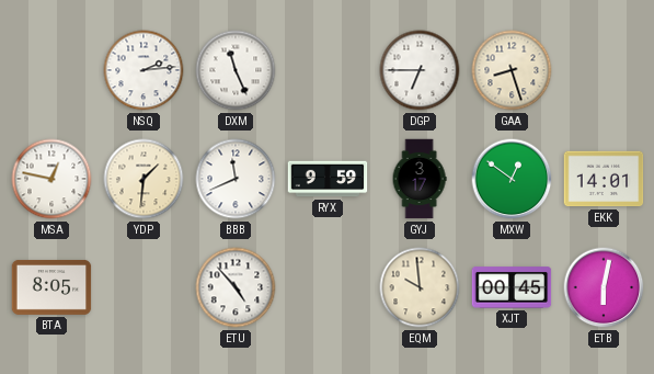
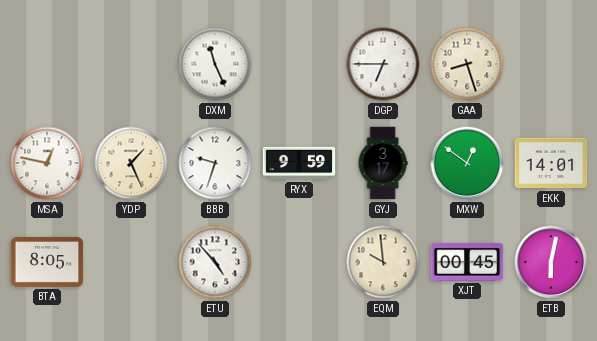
NSQ: 2:14 -> none
YDP: 1:31 -> 1:26
BBB: 11:41 -> 9:33
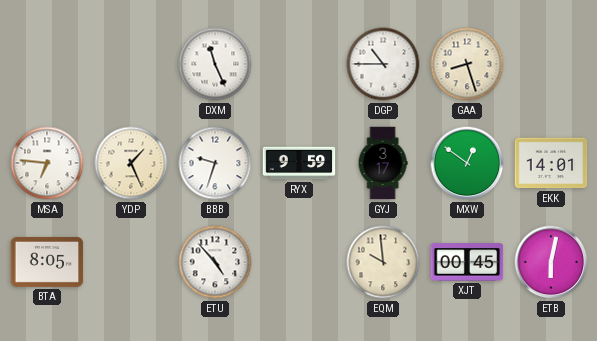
DGP: 6:45 -> 10:45
MSA: 12:47 -> 6:46
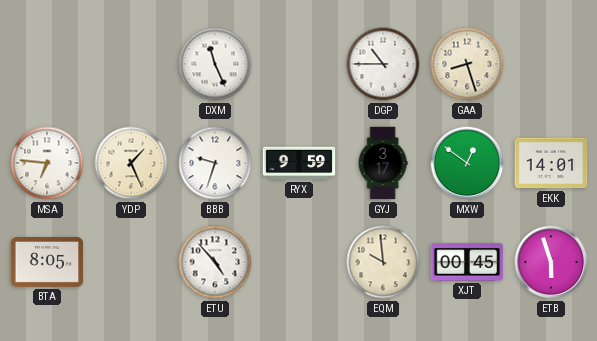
ETB: 6:02 -> 5:57
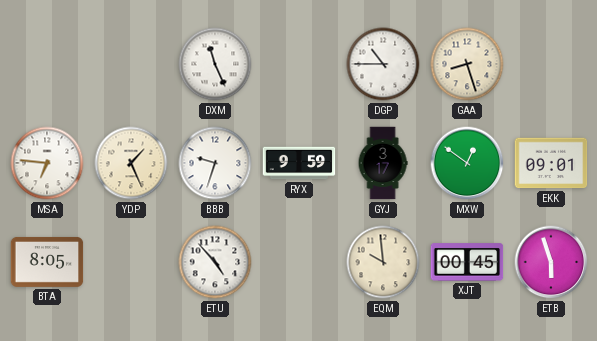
EKK: 14:01 -> 09:01
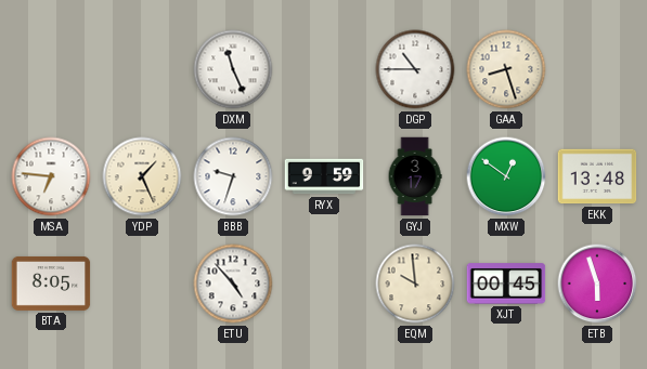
EKK: 09:01 -> 13:48
